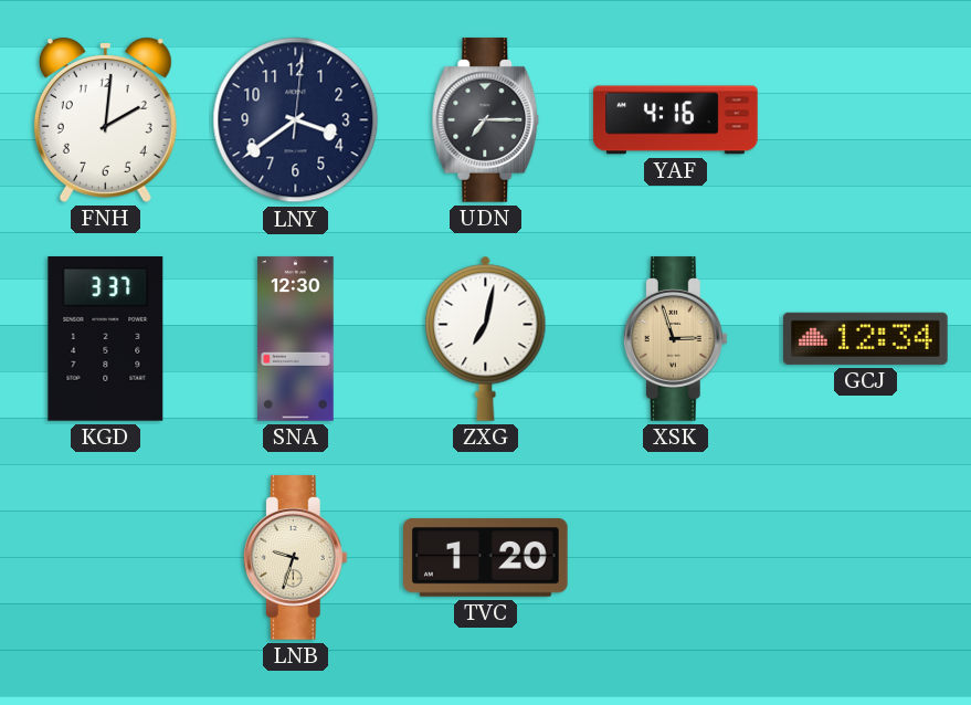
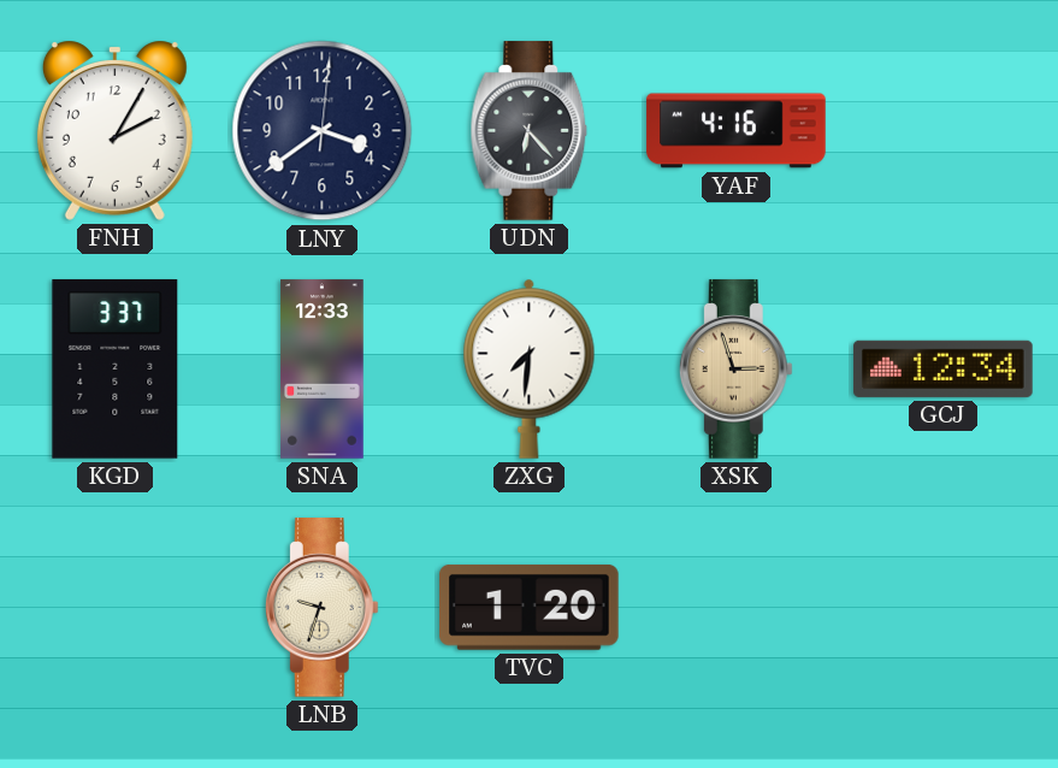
FNH: 2:01 -> 2:05
UDN: 7:15 -> 6:23
SNA: 12:30 -> 12:33
ZXG: 7:02 -> 7:31
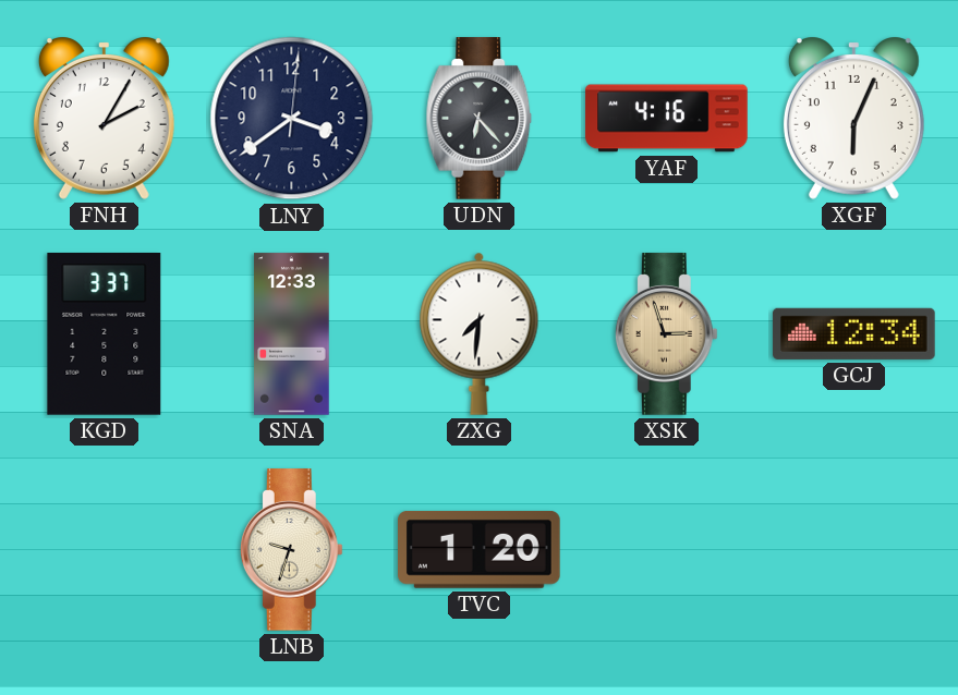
XGF: none -> 6:04
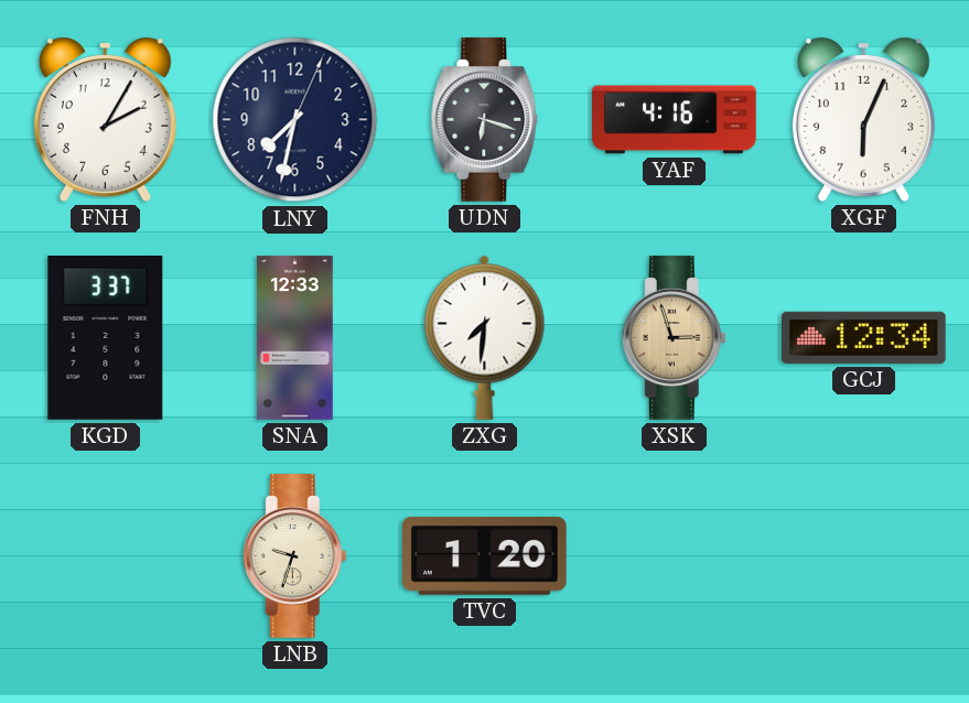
LNY: 3:39 -> 7:32
UDN: 6:23 -> 6:18
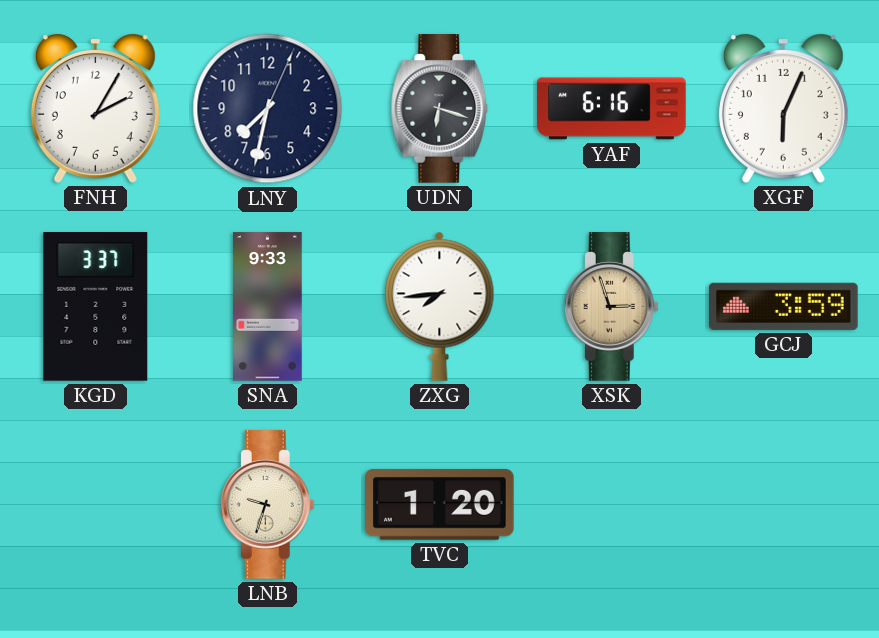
YAF: 4:16 -> 6:16
SNA: 12:33 -> 9:33
ZXG: 7:31 -> 7:44
GCJ: 12:34 -> 3:59
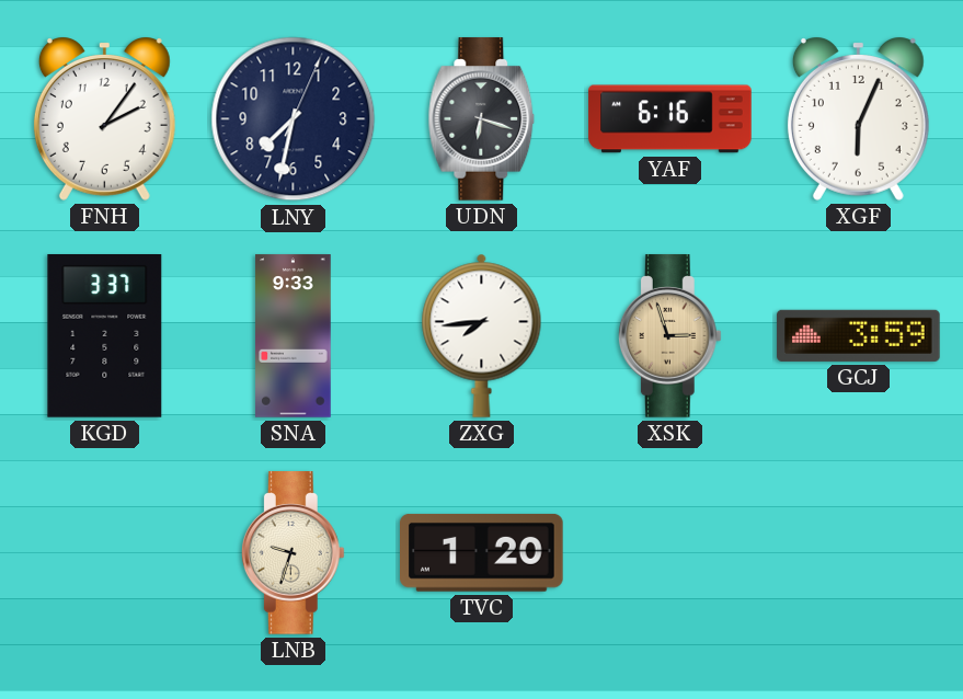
FNH: 2:05 -> 2:06
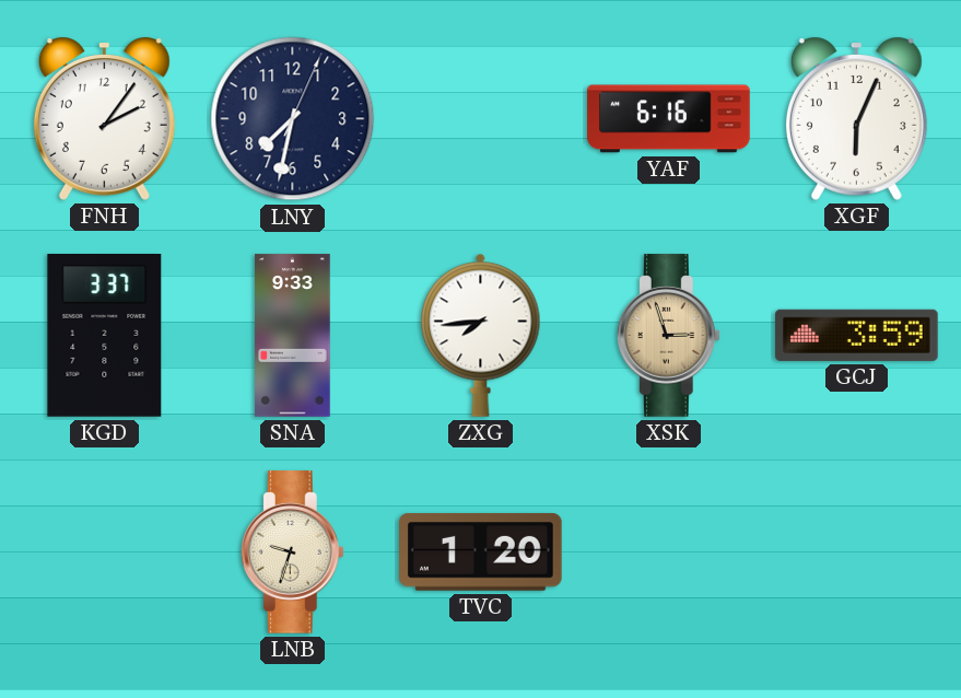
UDN: 6:18 -> none
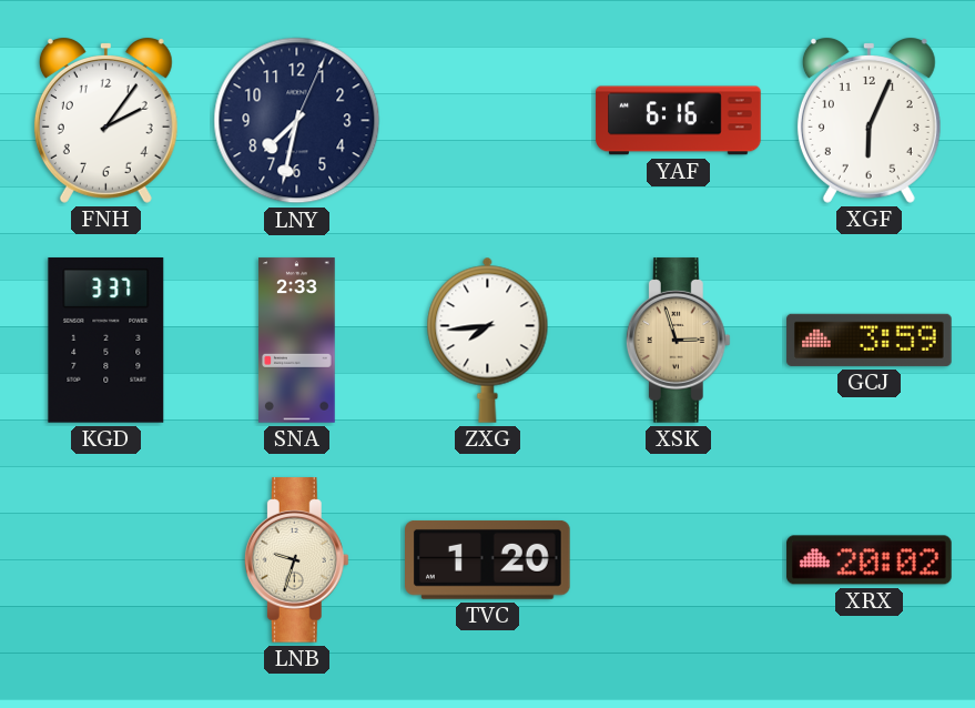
SNA: 9:33 -> 2:33
XRX: none -> 20:02
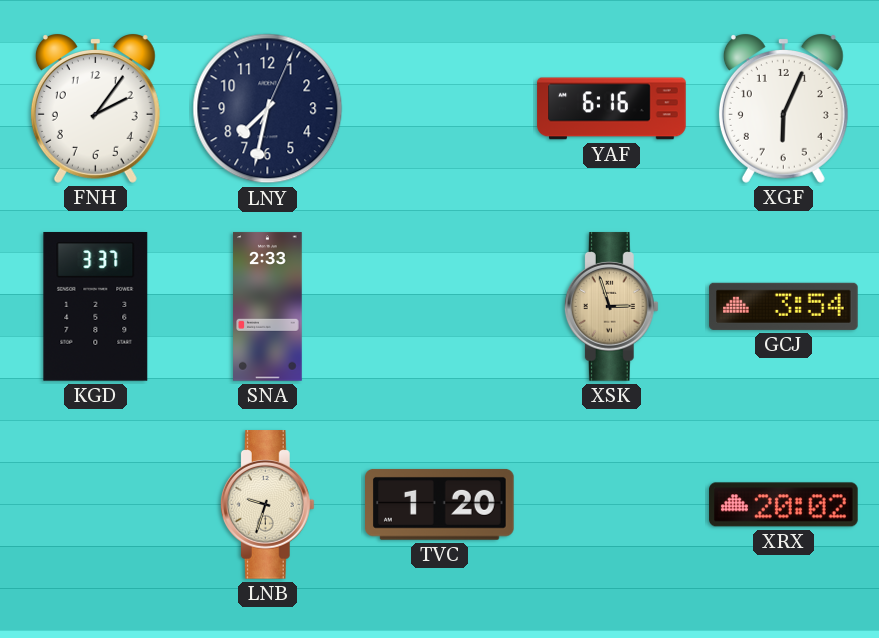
ZXG: 7:44 -> none
GCJ: 3:59 -> 3:54
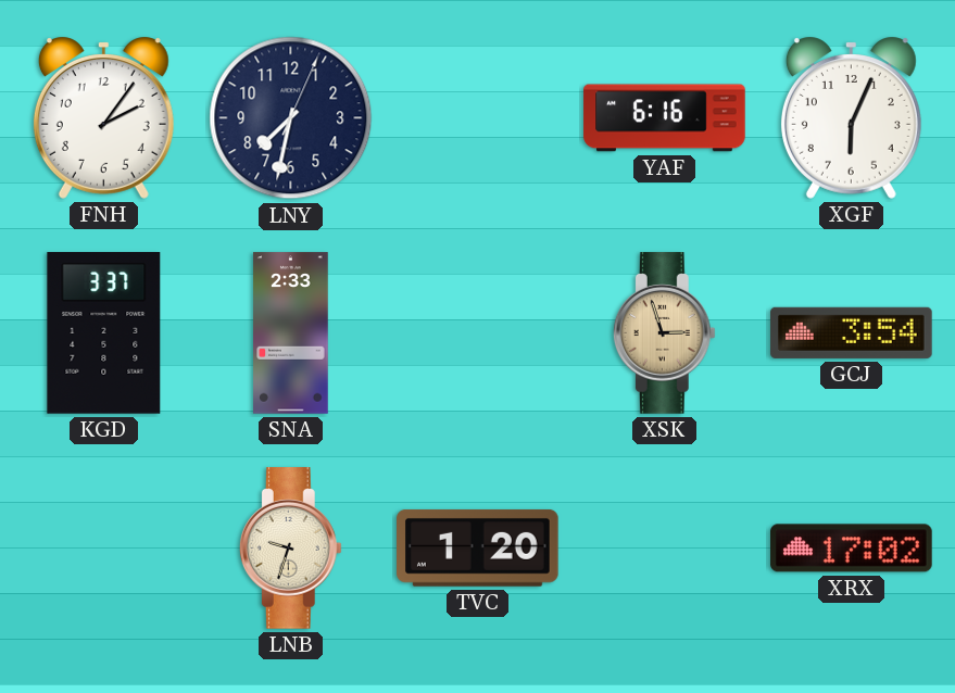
XRX: 20:02 -> 17:02
